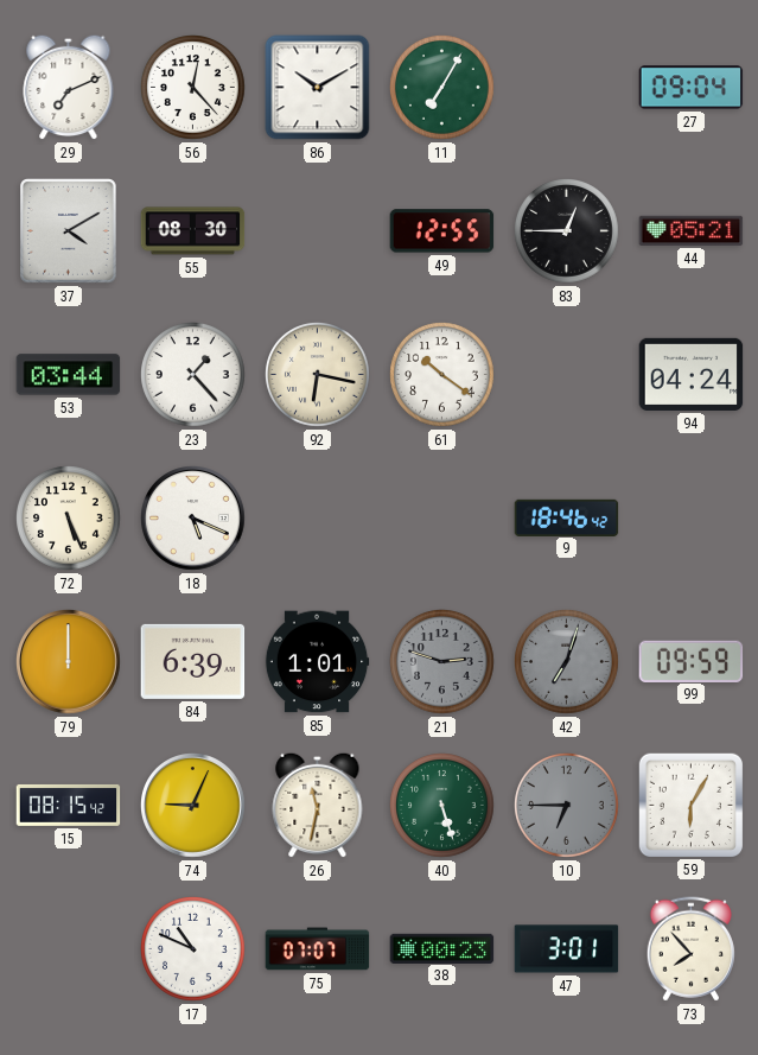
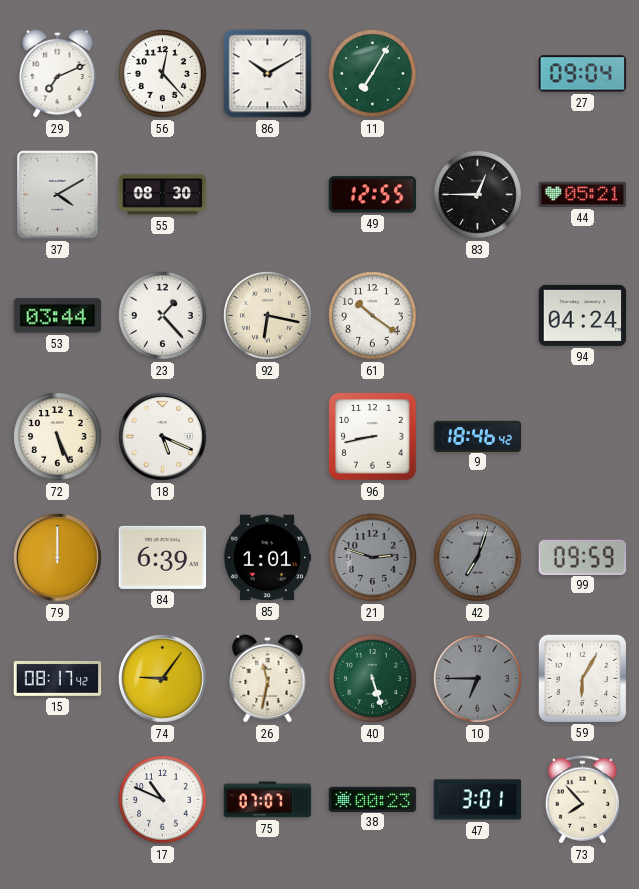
96: none -> 8:43
15: 08:15 -> 08:17
74: 9:04 -> 9:06
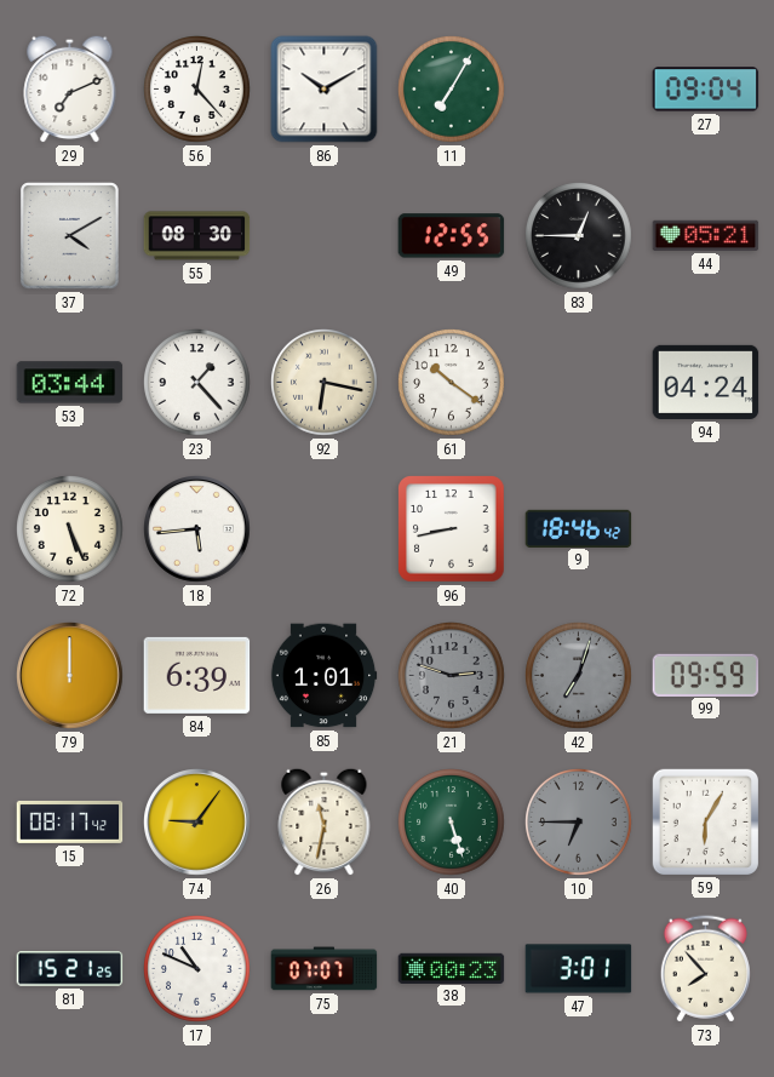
18: 5:19 -> 5:44
81: none -> 15:21
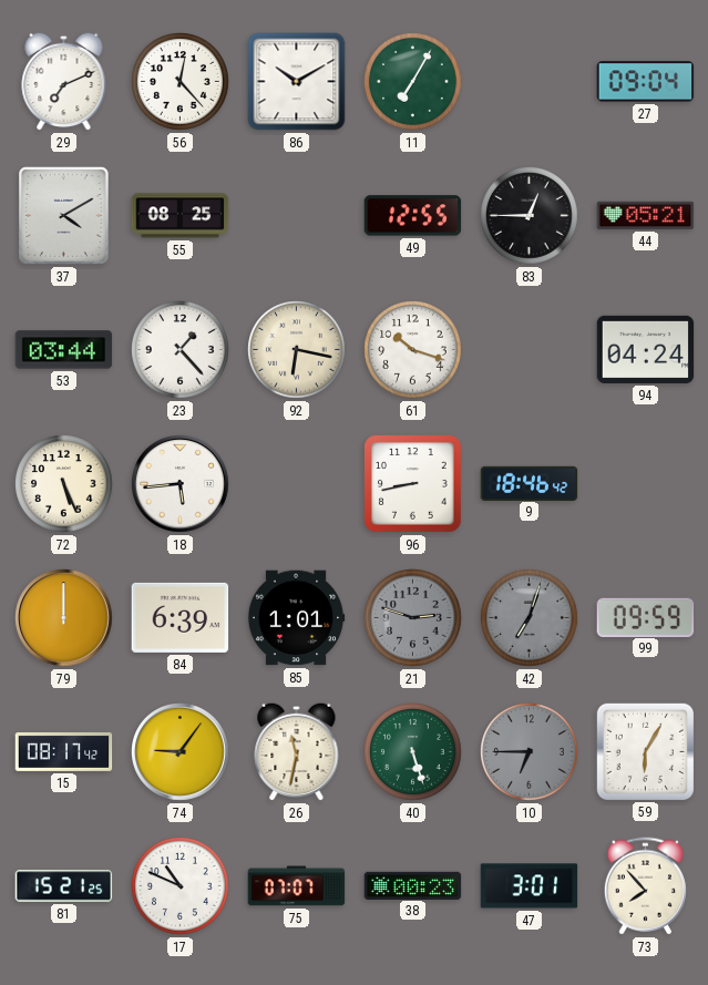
55: 08:30 -> 08:25
61: 10:21 -> 10:18
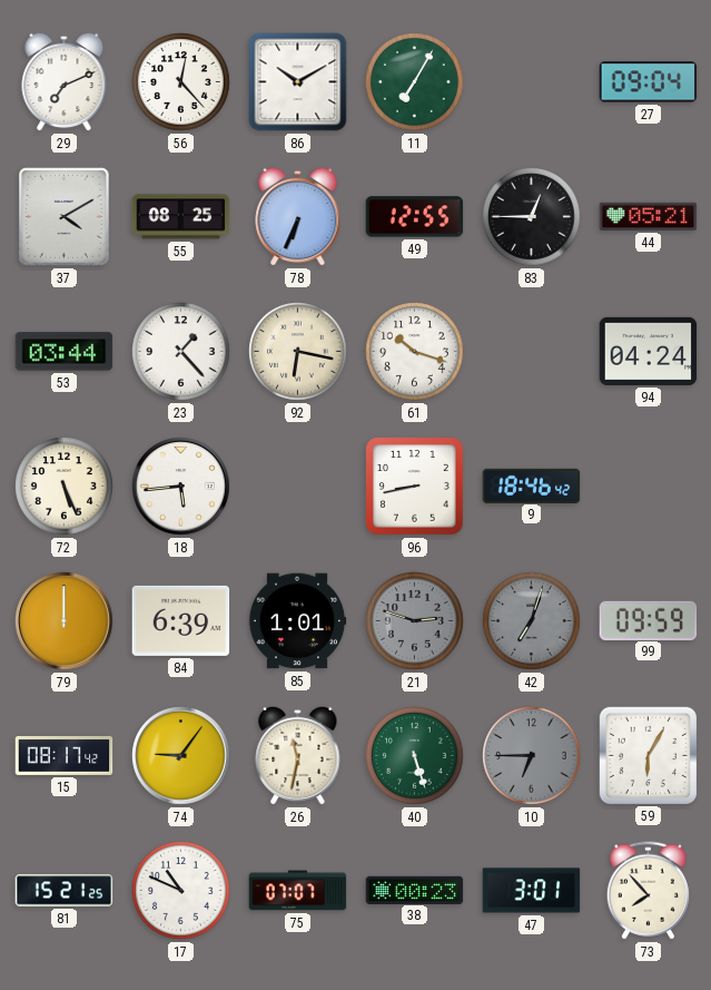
78: none -> 6:34
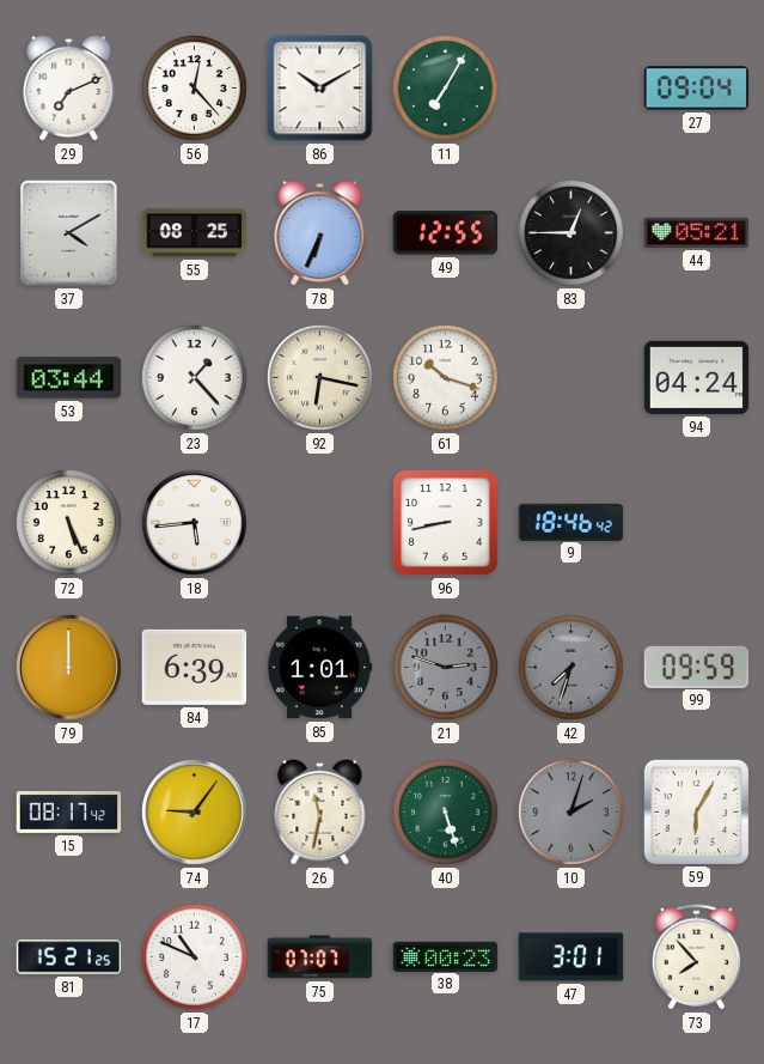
42: 7:03 -> 7:33
10: 6:45 -> 2:03
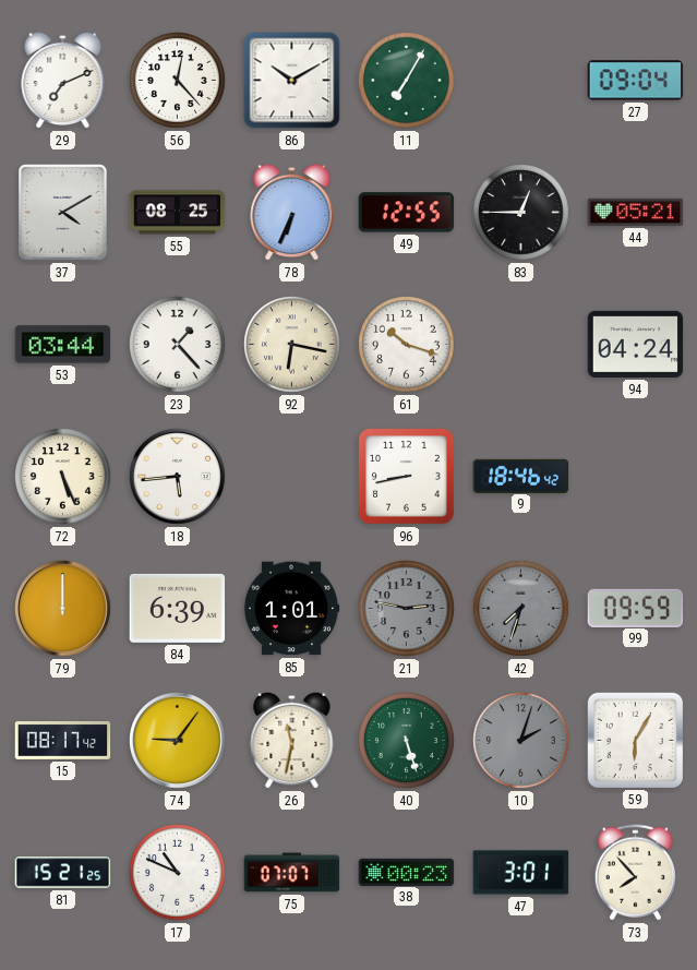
21: 2:48 -> 2:47
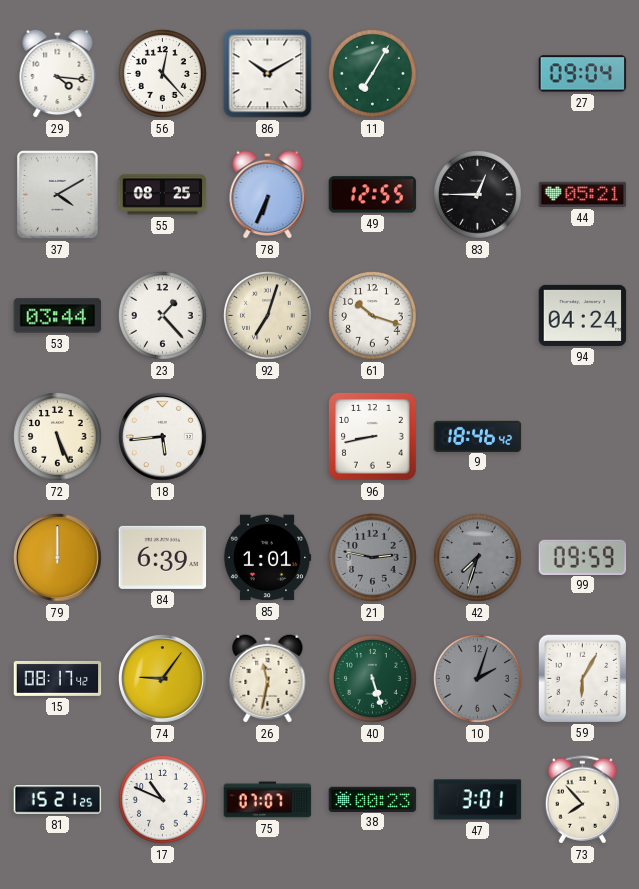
29: 7:11 -> 4:16
92: 6:17 -> 7:03
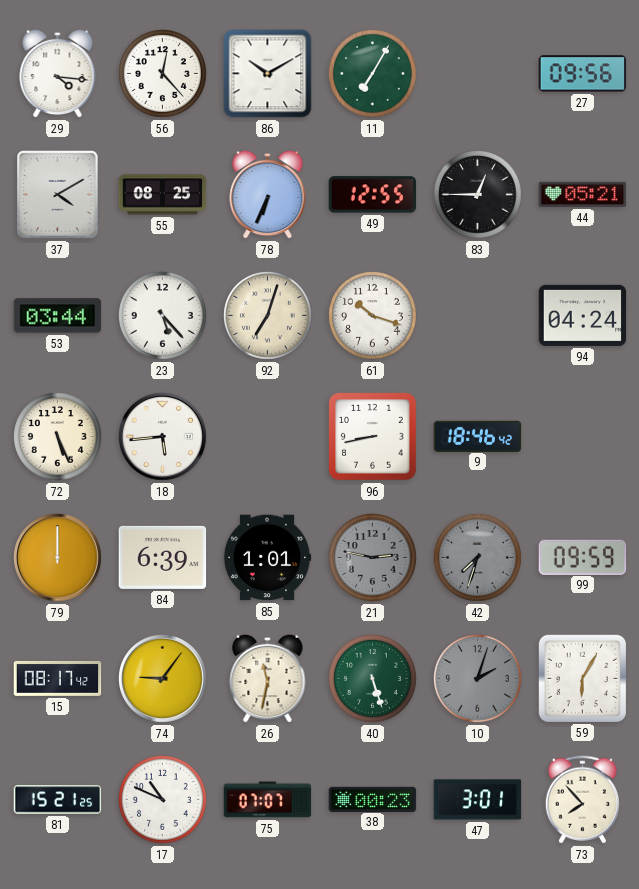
27: 09:04 -> 09:56
23: 1:23 -> 5:23
